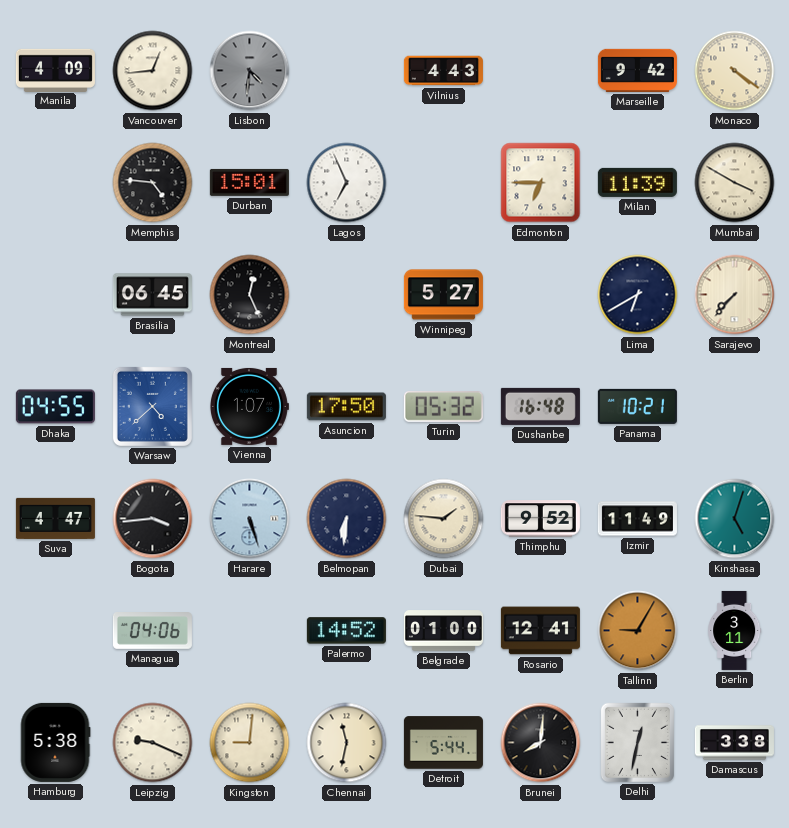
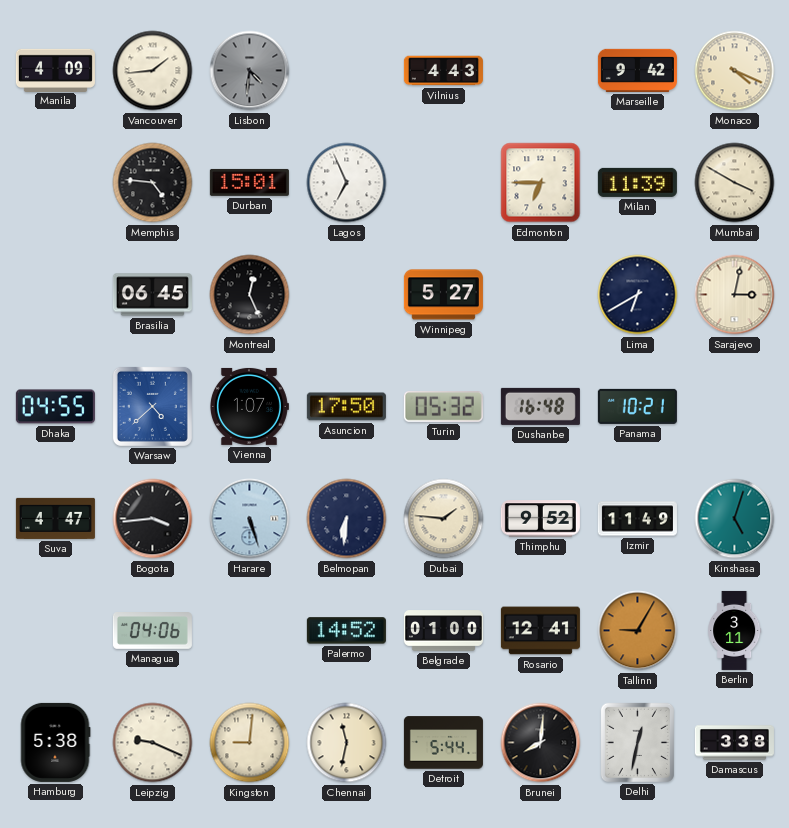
Vancouver: 12:44 -> 1:44
Monaco: 4:21 -> 4:19
Sarajevo: 7:37 -> 3:02
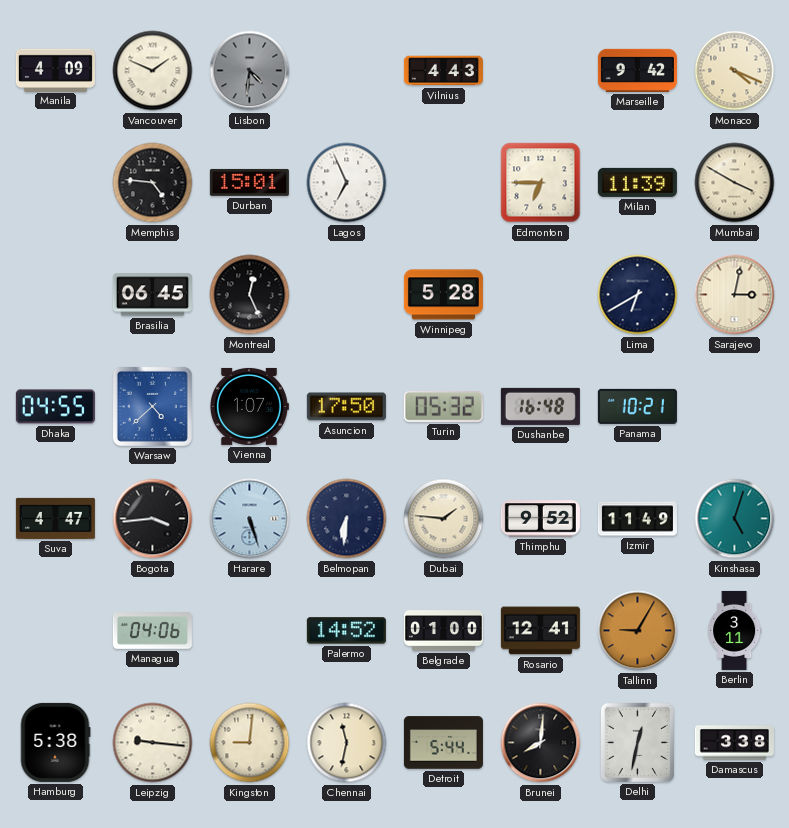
Vancouver: 1:44 -> 1:49
Winnipeg: 5:27 -> 5:28
Leipzig: 9:19 -> 9:16
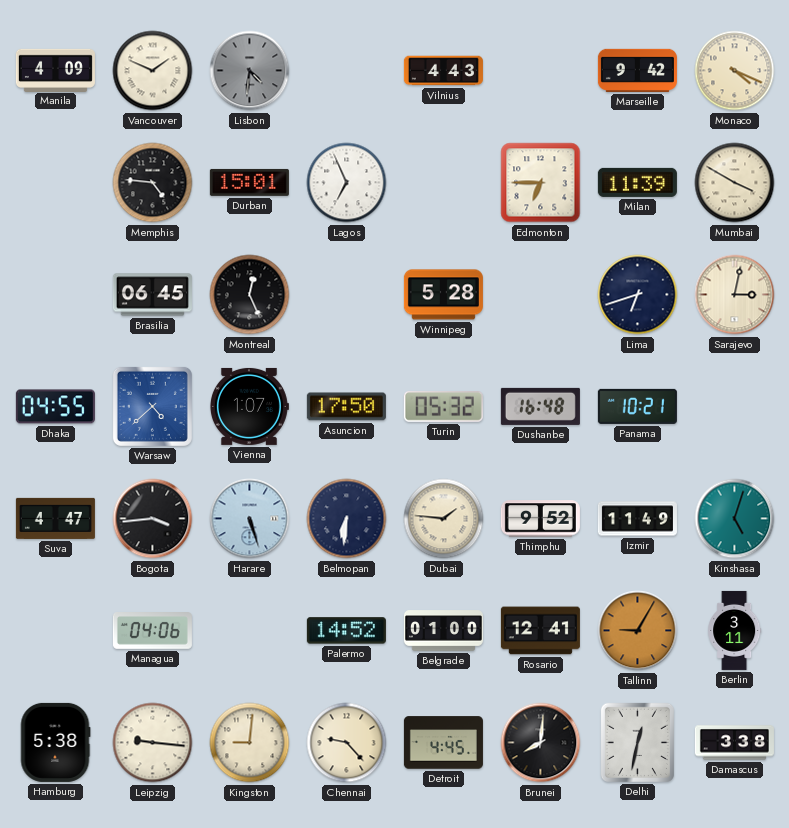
Lima: 6:40 -> 6:42
Chennai: 11:32 -> 9:23
Detroit: 5:44 -> 4:45
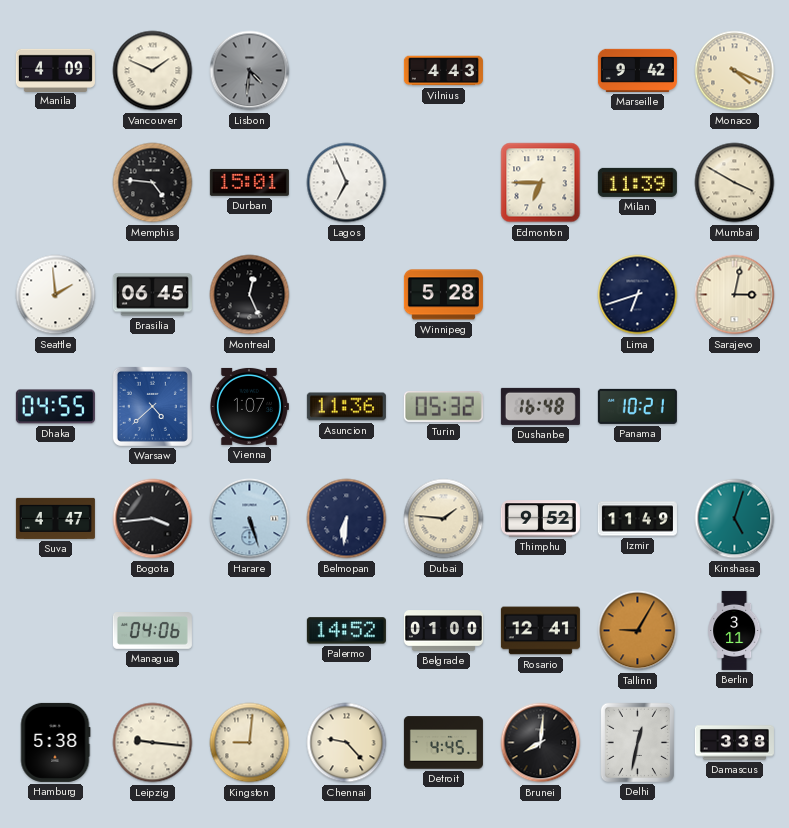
Seattle: none -> 1:59
Asuncion: 17:50 -> 11:36
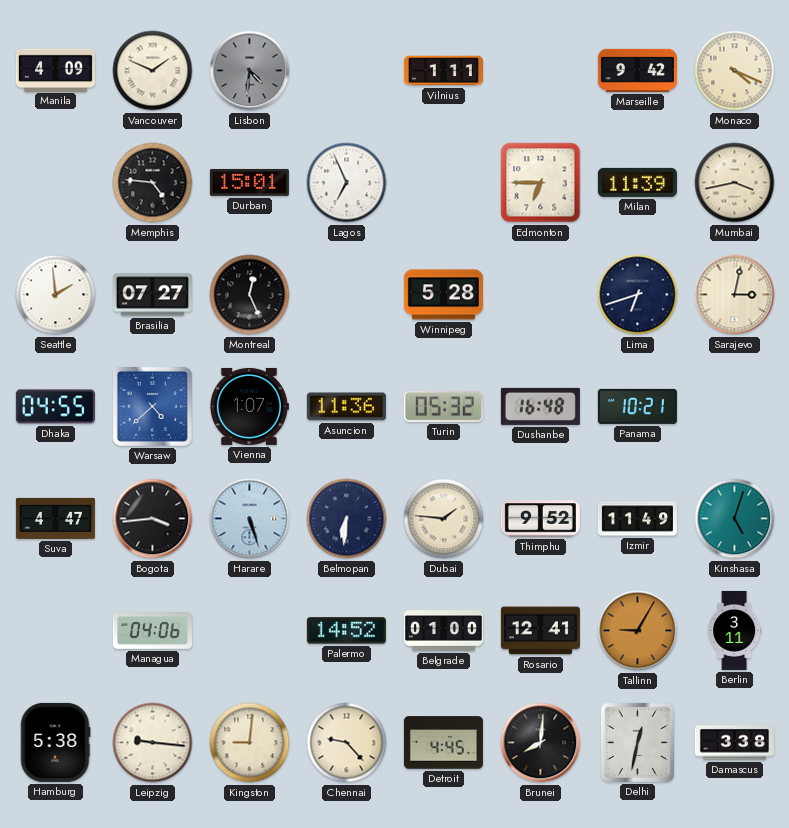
Vilnius: 4:43 -> 1:11
Mumbai: 3:50 -> 3:43
Brasilia: 06:45 -> 07:27
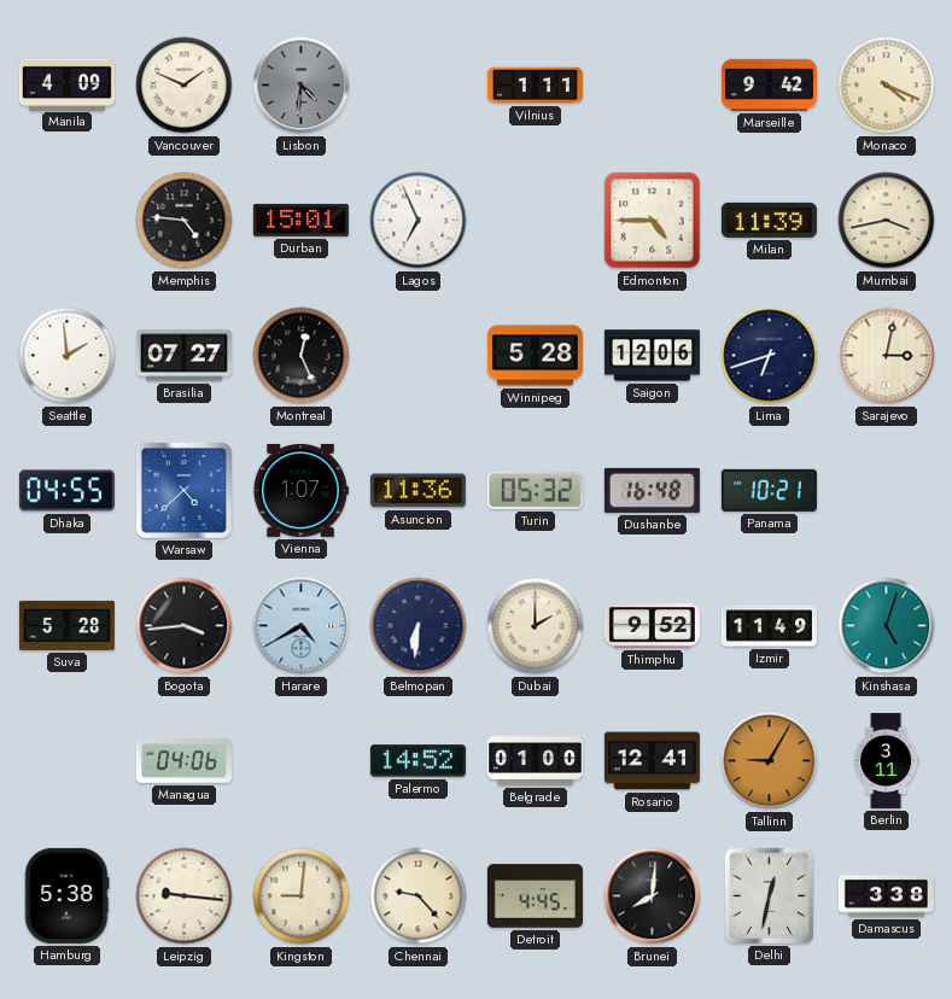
Edmonton: 6:45 -> 4:45
Saigon: none -> 12:06
Suva: 4:47 -> 5:28
Harare: 5:27 -> 4:40
Dubai: 1:46 -> 2:00
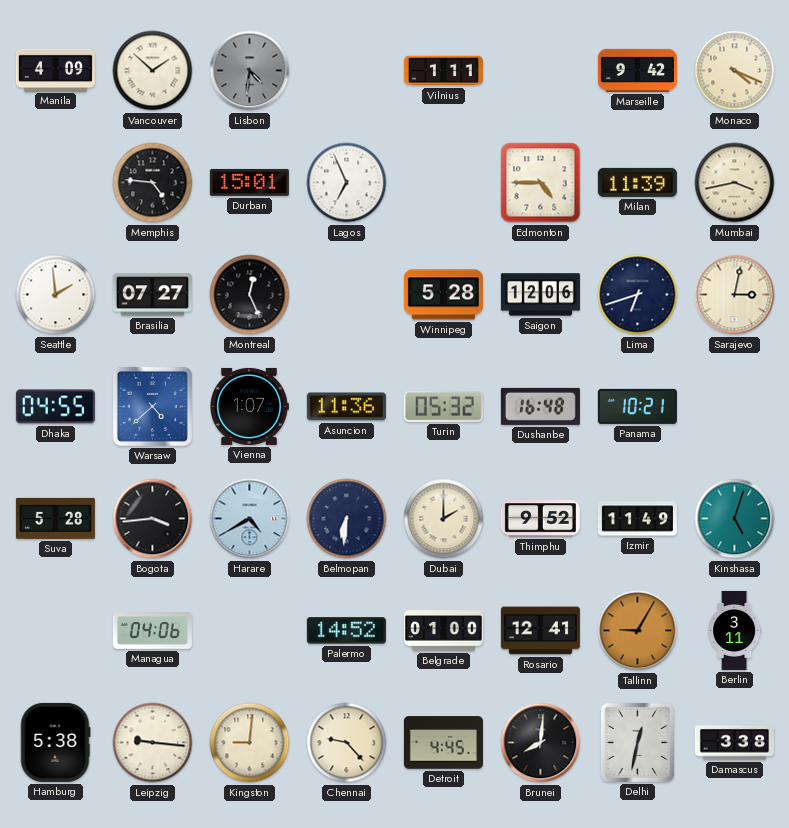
Vancouver: 1:49 -> 1:52
